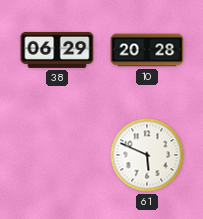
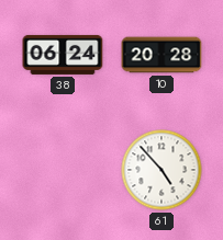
38: 06:29 -> 06:24
61: 5:49 -> 4:53
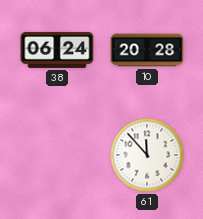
61: 4:53 -> 11:53
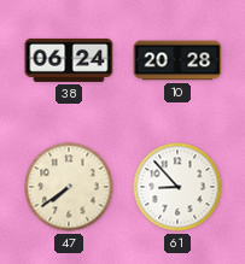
47: none -> 7:39
61: 11:53 -> 8:53
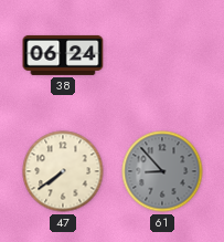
10: 20:28 -> none
61 dial: white -> grey
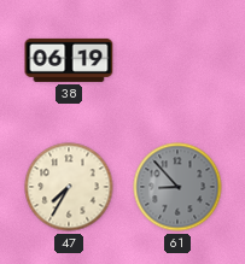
38: 06:24 -> 06:19
47: 7:39 -> 7:35
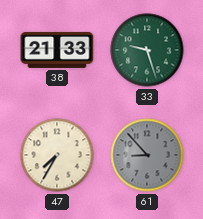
38: 06:19 -> 21:33
33: none -> 9:27
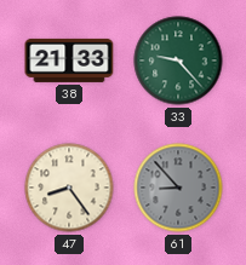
33: 9:27 -> 9:23
47: 7:35 -> 8:24
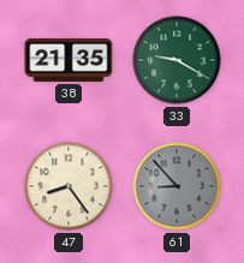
38: 21:33 -> 21:35
33: 9:23 -> 9:20
